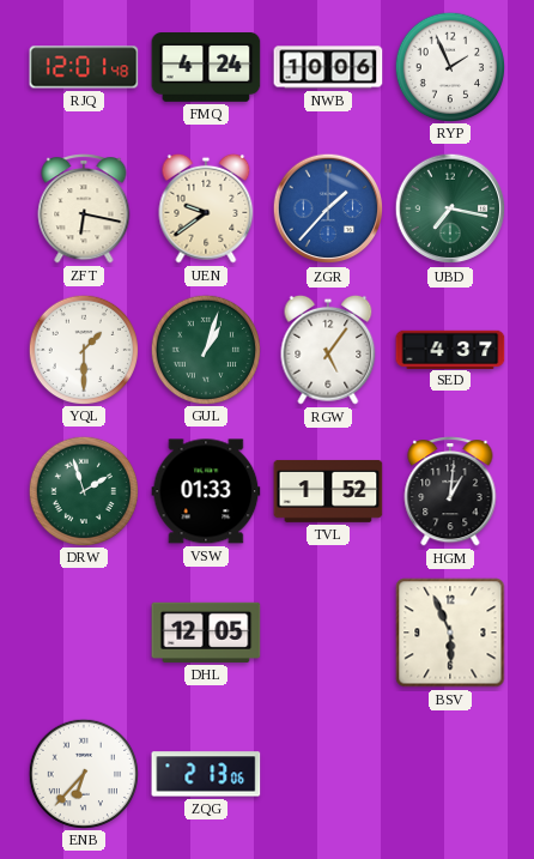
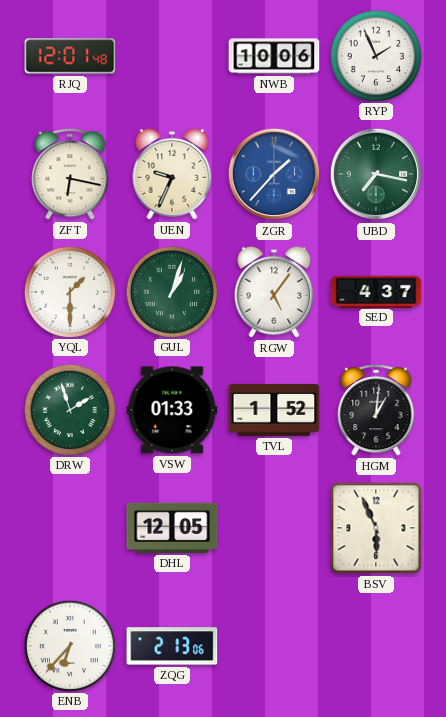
FMQ: 4:24 -> none
UEN: 9:39 -> 9:34
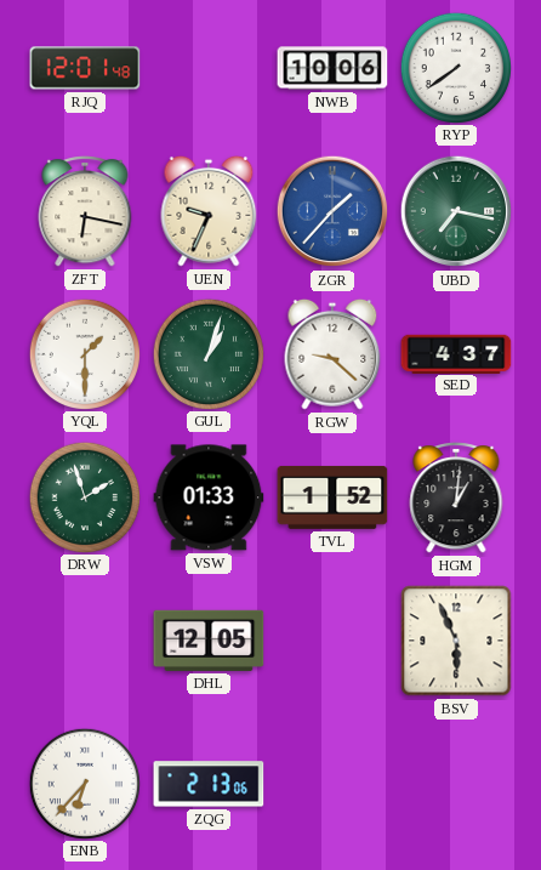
RYP: 1:56 -> 7:39
RGW: 5:06 -> 9:22
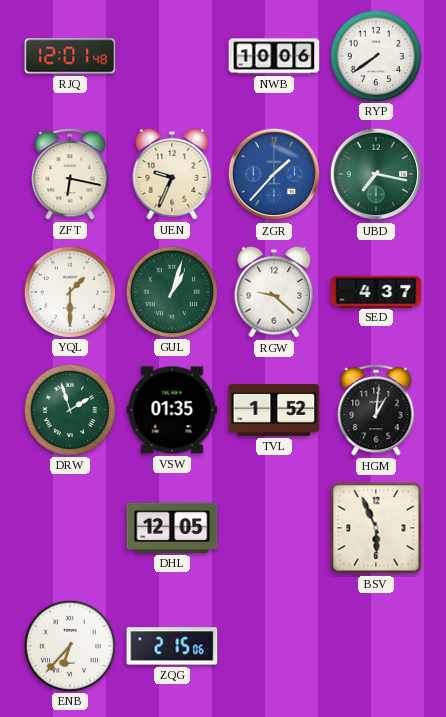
VSW: 01:33 -> 01:35
ZQG: 2:13 -> 2:15
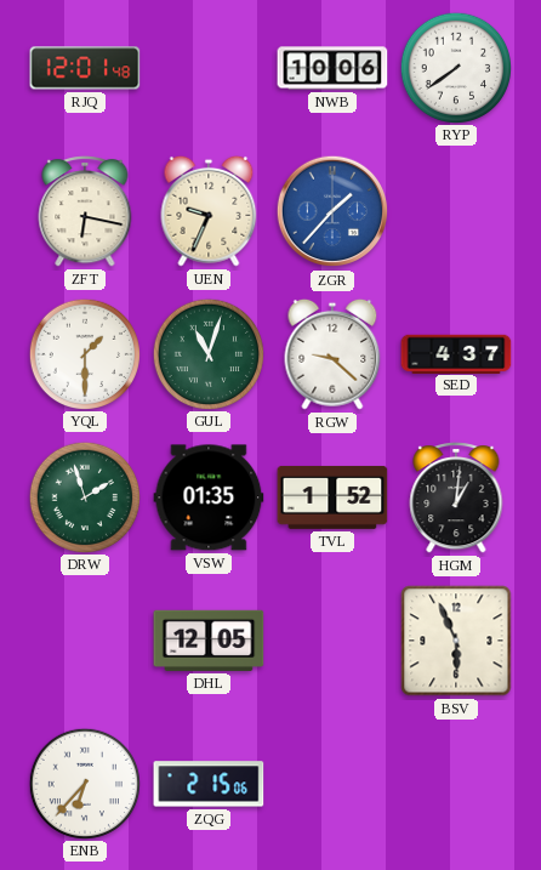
UBD: 7:17 -> none
GUL: 1:03 -> 11:03
